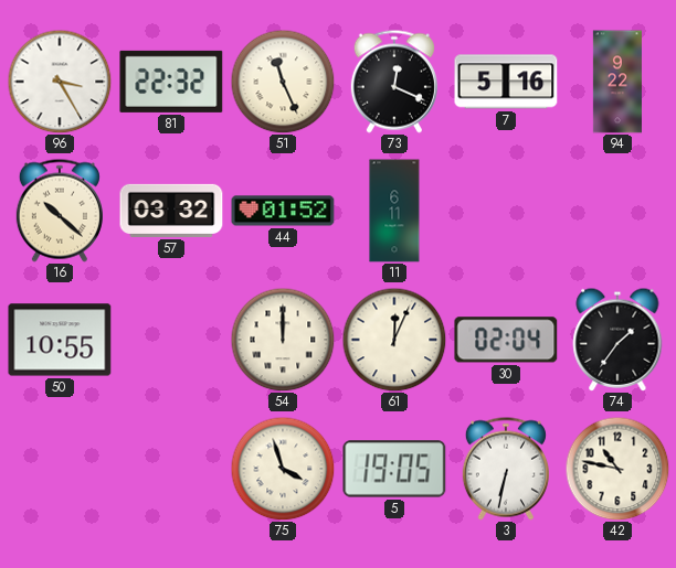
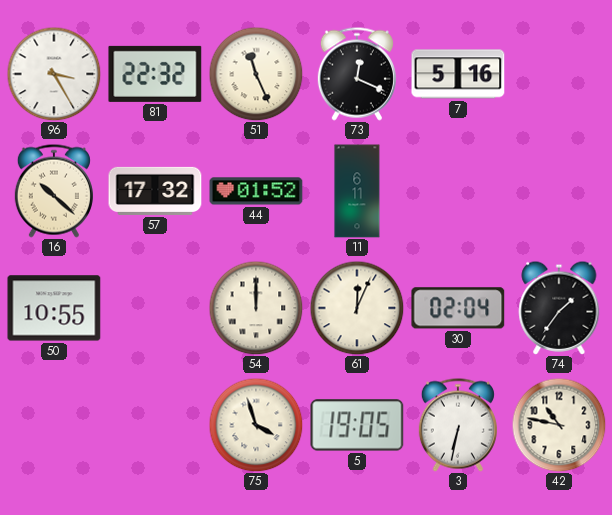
94: 9:22 -> none
57: 03:32 -> 17:32
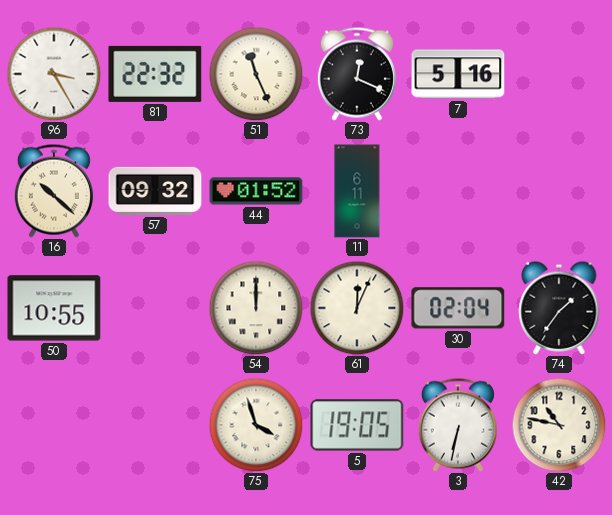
57: 17:32 -> 09:32
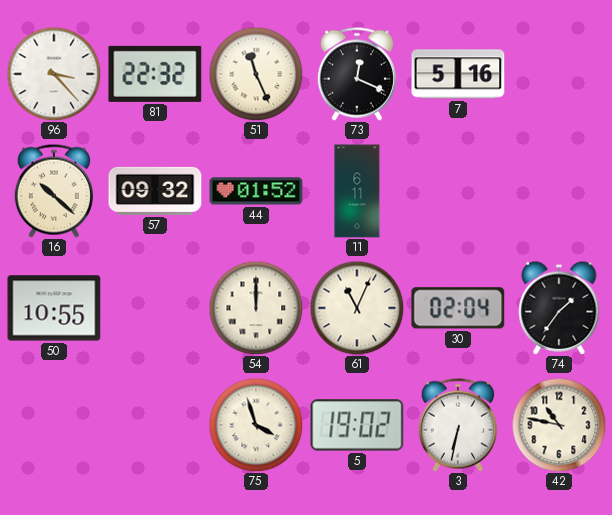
96: 3:25 -> 3:23
61: 12:04 -> 11:04
5: 19:05 -> 19:02
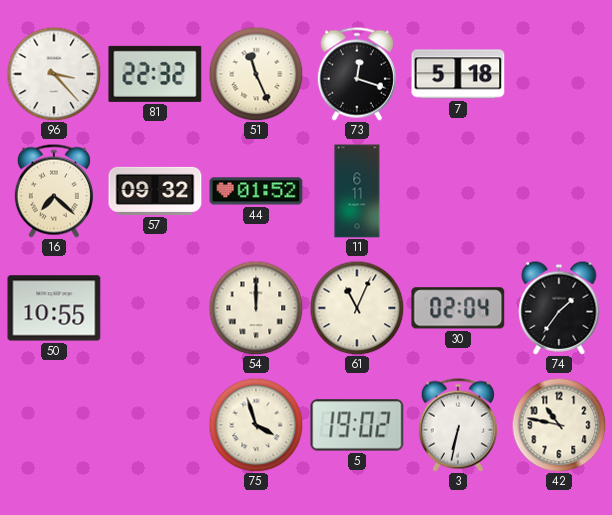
73: 12:19 -> 12:18
7: 5:16 -> 5:18
16: 10:22 -> 7:22
